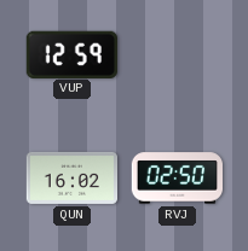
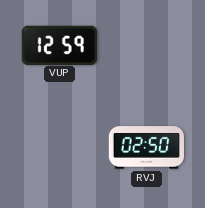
QUN: 16:02 -> none
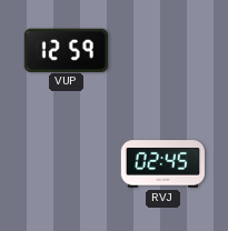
RVJ: 02:50 -> 02:45
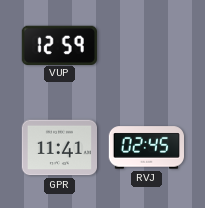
GPR: none -> 11:41
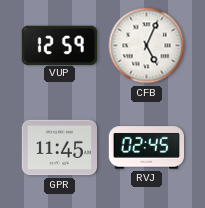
CFB: none -> 5:04
GPR: 11:41 -> 11:45
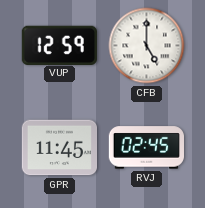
CFB: 5:04 -> 5:00
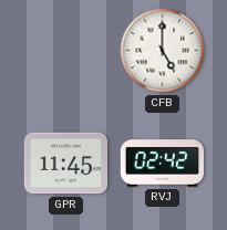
VUP: 12:59 -> none
RVJ: 02:45 -> 02:42
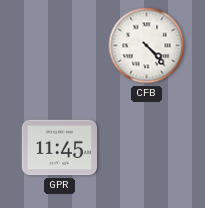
CFB: 5:00 -> 4:23
RVJ: 02:42 -> none
